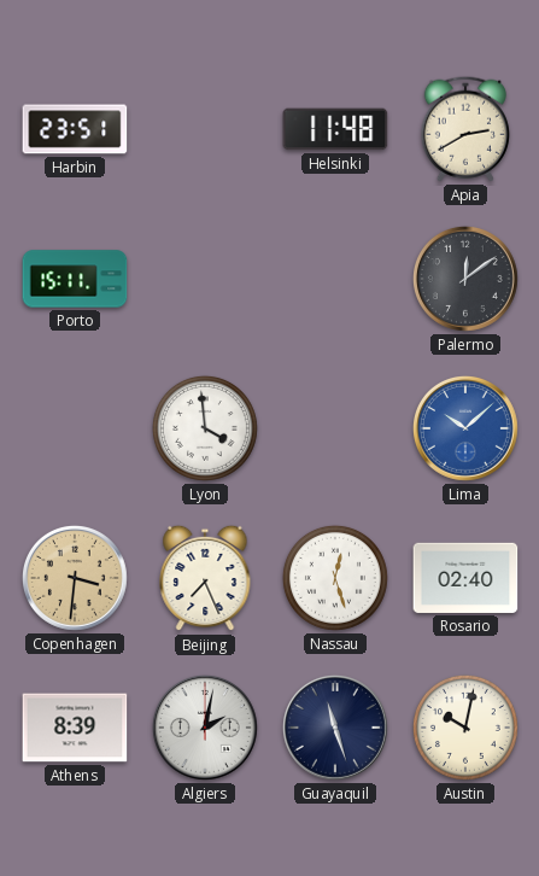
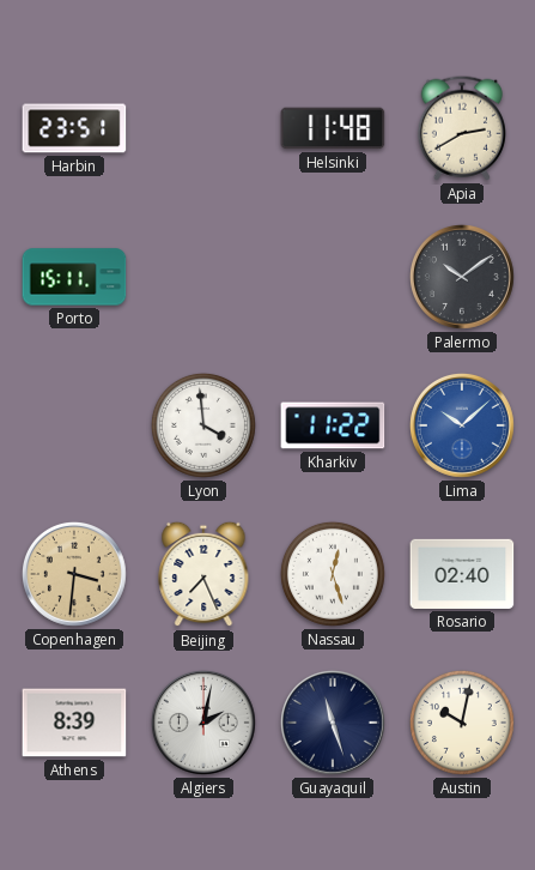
Palermo: 12:09 -> 10:09
Kharkiv: none -> 11:22
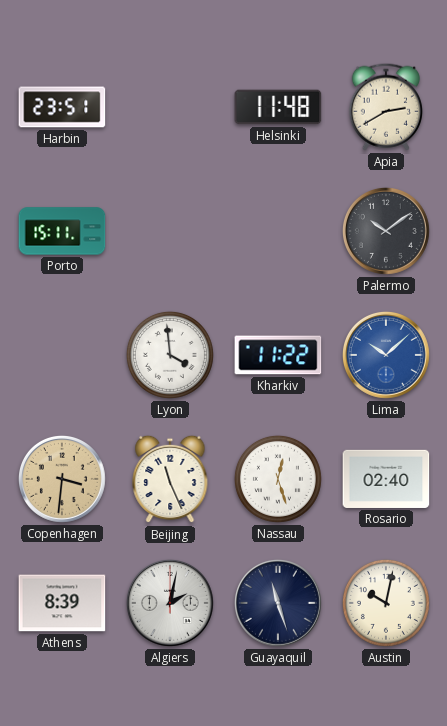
Beijing: 7:26 -> 11:26
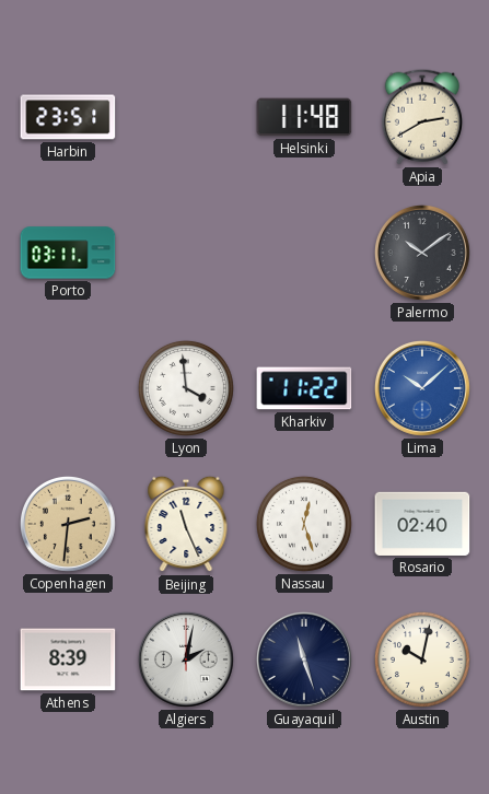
Porto: 15:11 -> 03:11
Copenhagen: 3:31 -> 2:31
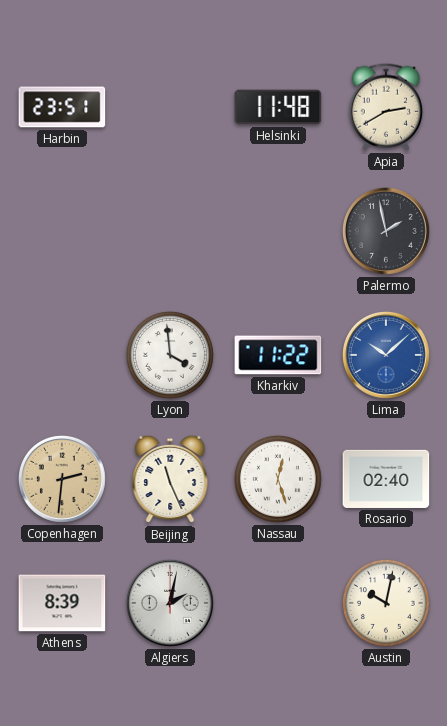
Porto: 03:11 -> none
Palermo: 10:09 -> 1:58
Guayaquil: 11:27 -> none
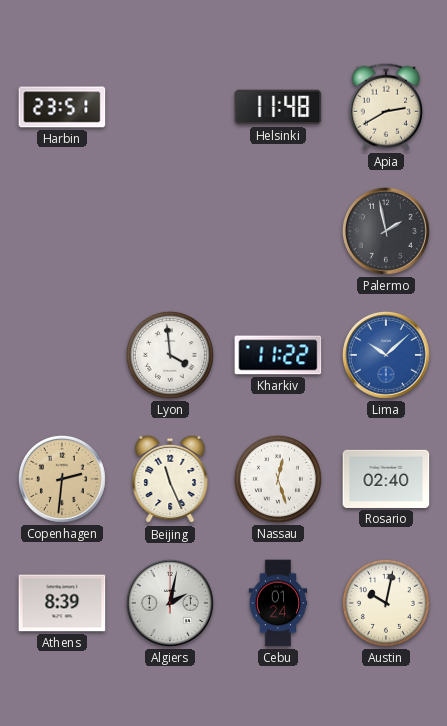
Cebu: none -> 01:24
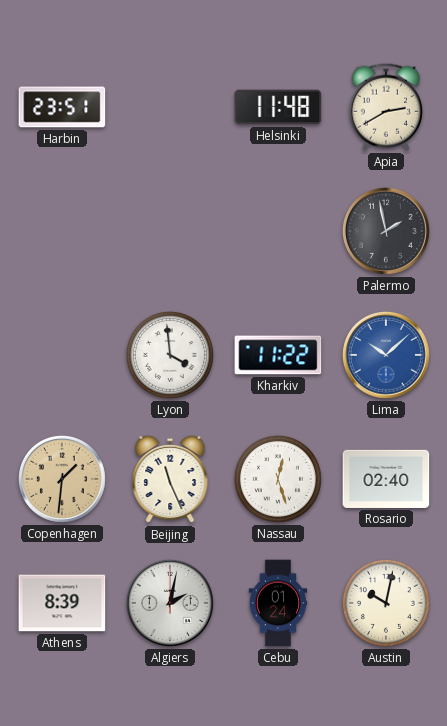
Copenhagen: 2:31 -> 1:31
